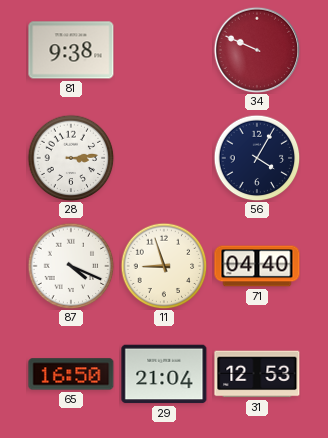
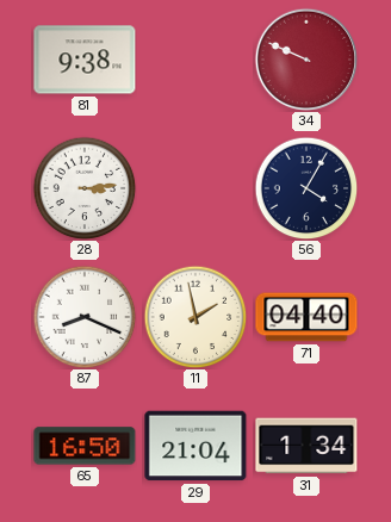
87: 4:19 -> 8:19
11: 8:57 -> 1:58
31: 12:53 -> 1:34
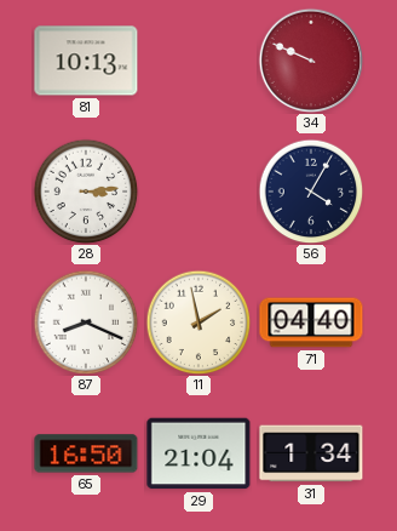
81: 9:38 -> 10:13
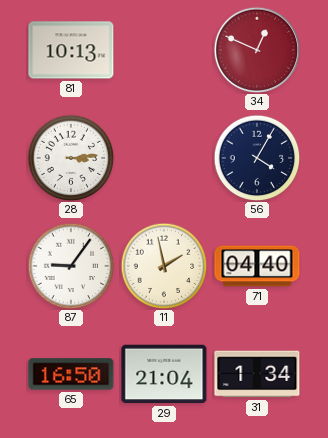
34: 9:49 -> 12:49
87: 8:19 -> 9:06
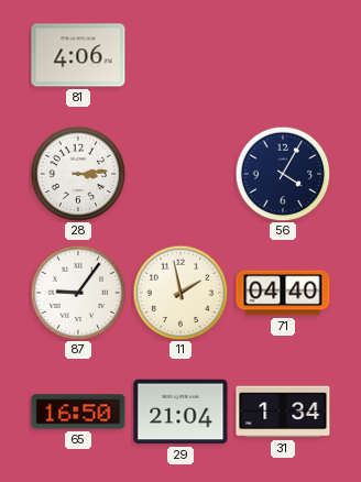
81: 10:13 -> 4:06
34: 12:49 -> none
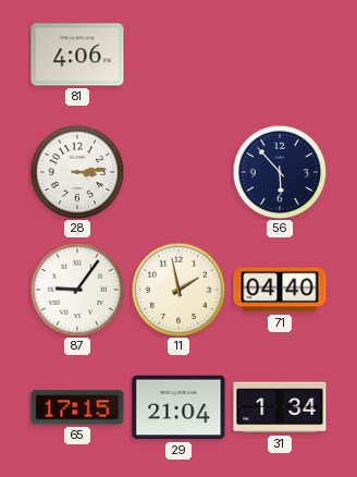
56: 4:05 -> 5:53
65: 16:50 -> 17:15
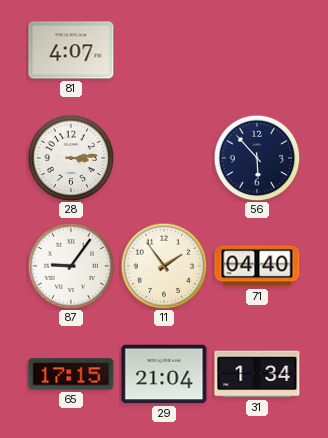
81: 4:06 -> 4:07
11: 1:58 -> 1:54
